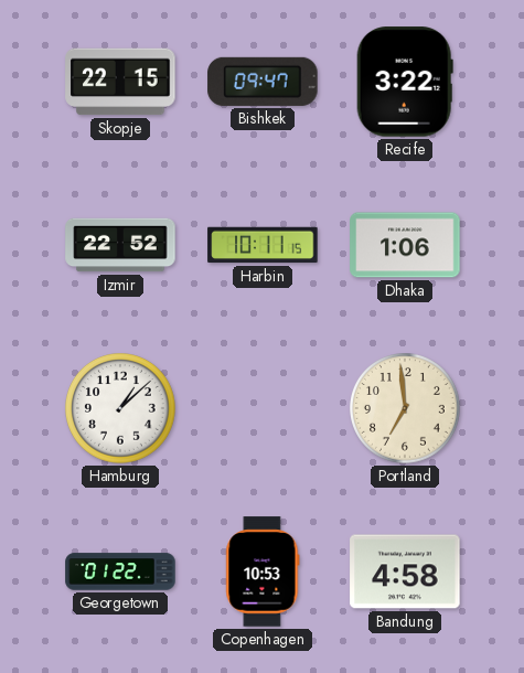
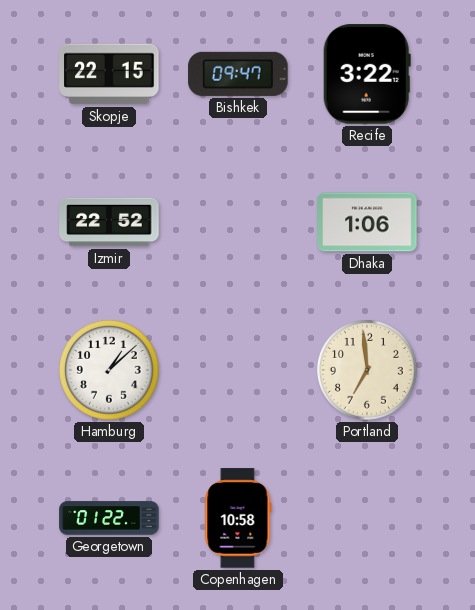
Harbin: 10:11 -> none
Copenhagen: 10:53 -> 10:58
Bandung: 4:58 -> none
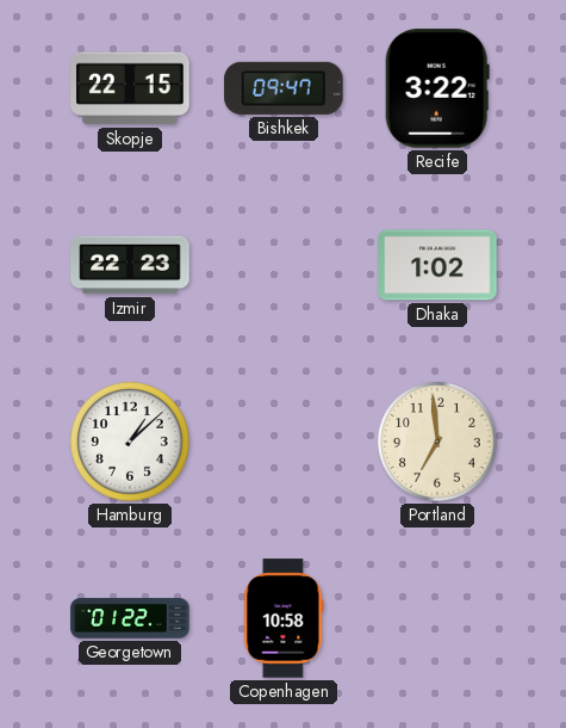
Izmir: 22:52 -> 22:23
Dhaka: 1:06 -> 1:02
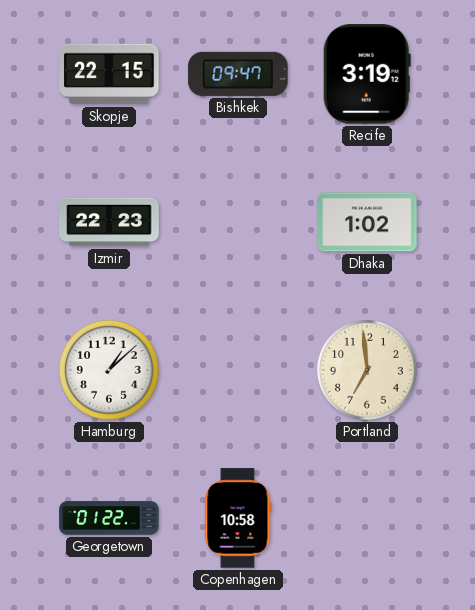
Recife: 3:22 -> 3:19
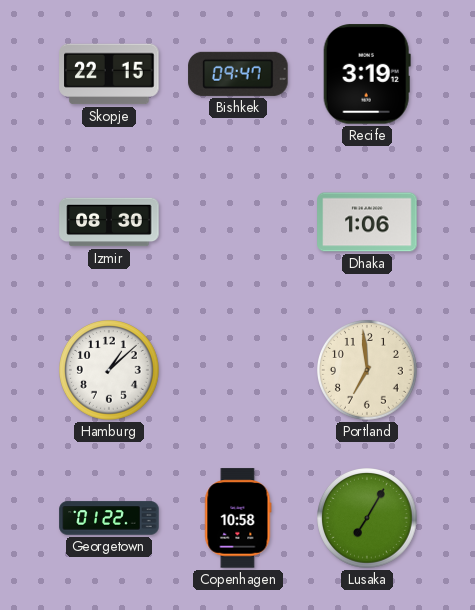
Izmir: 22:23 -> 08:30
Dhaka: 1:02 -> 1:06
Lusaka: none -> 7:05
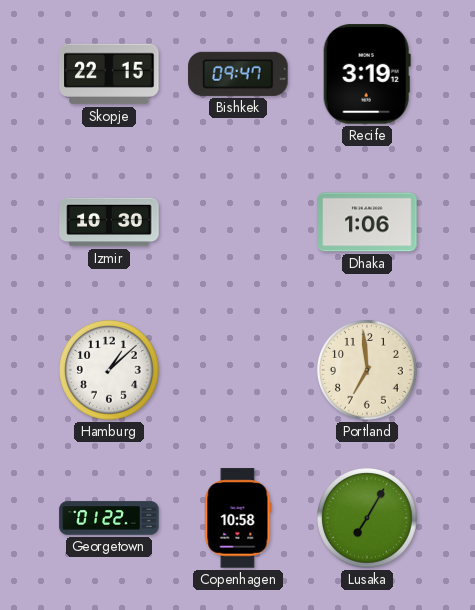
Izmir: 08:30 -> 10:30
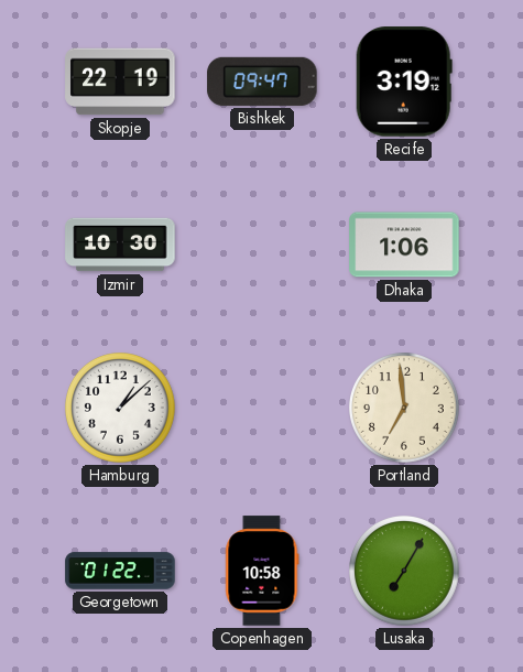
Skopje: 22:15 -> 22:19
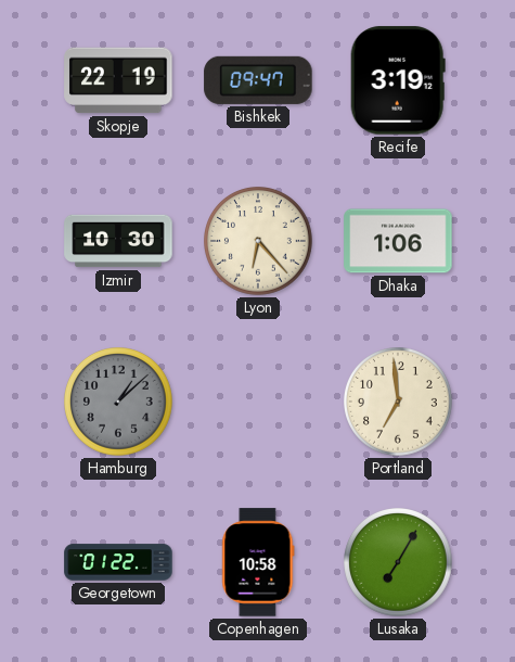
Lyon: none -> 6:23
Hamburg dial: white -> grey
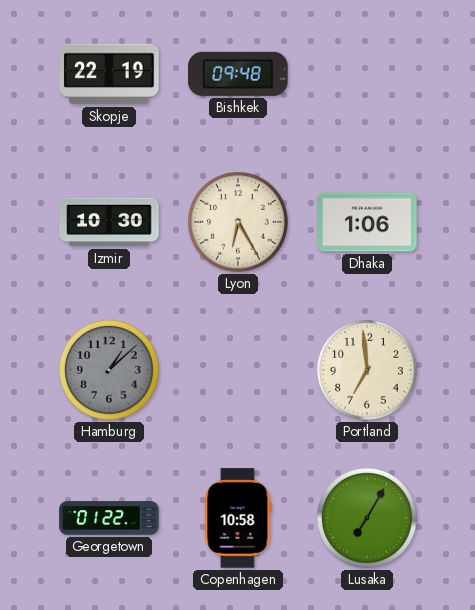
Bishkek: 09:47 -> 09:48
Recife: 3:19 -> none
Lyon: 6:23 -> 6:25
